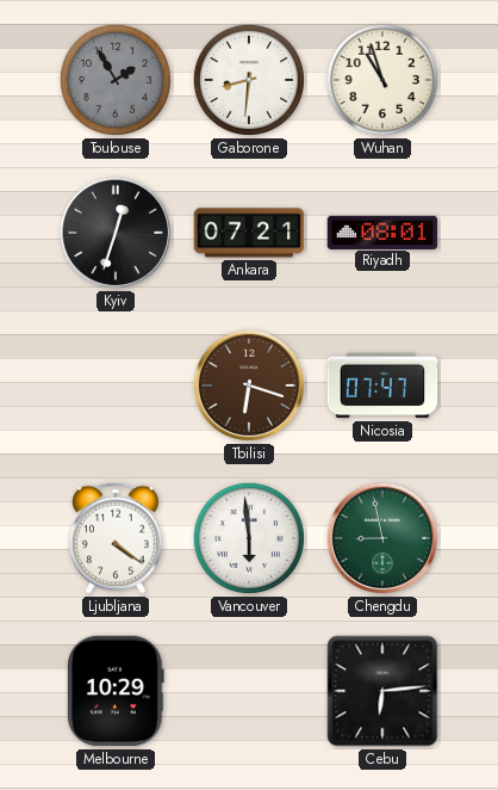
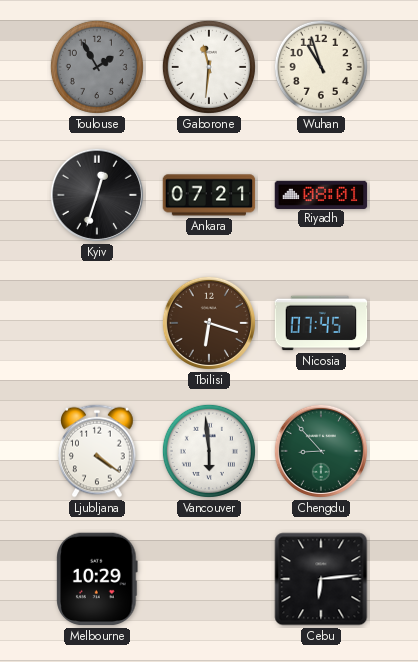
Gaborone: 8:31 -> 11:31
Nicosia: 07:47 -> 07:45
Chengdu: 8:58 -> 8:53
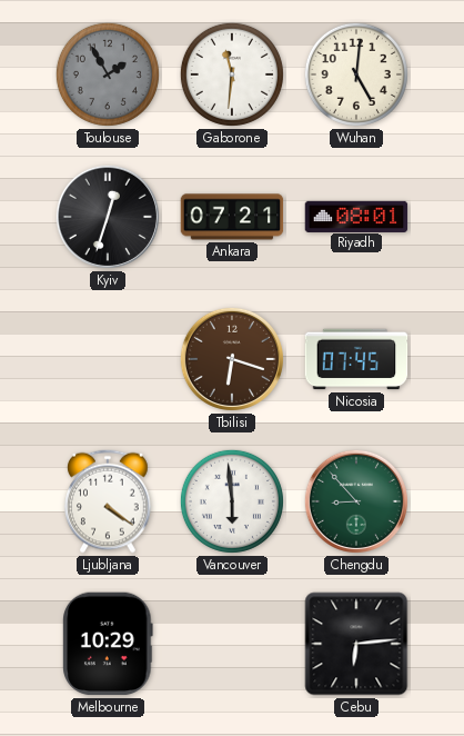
Wuhan: 10:57 -> 5:01
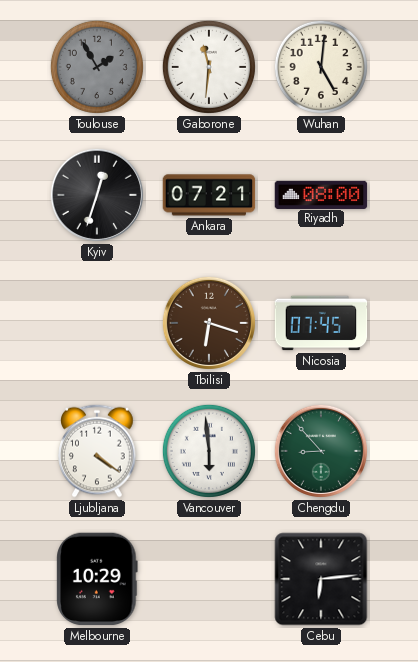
Riyadh: 08:01 -> 08:00
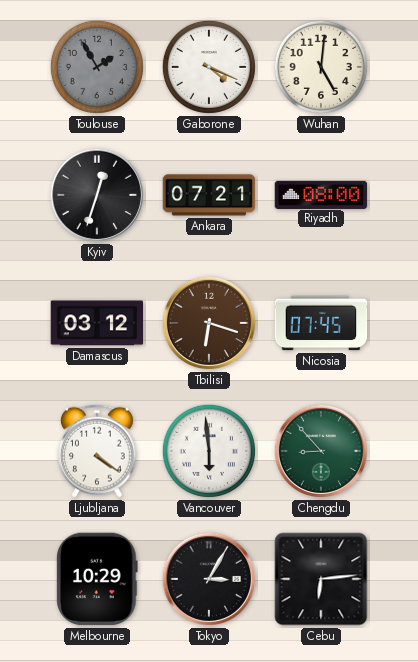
Gaborone: 11:31 -> 4:19
Damascus: none -> 03:12
Tokyo: none -> 3:05
